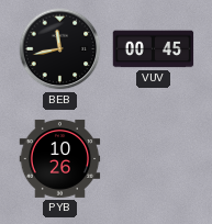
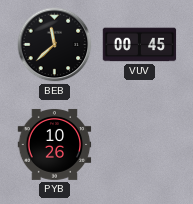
BEB: 11:43 -> 11:38
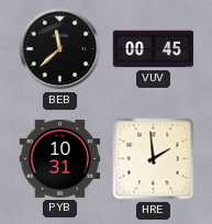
PYB: 10:26 -> 10:31
HRE: none -> 1:59
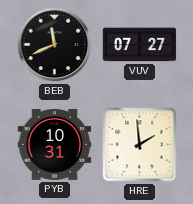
BEB: 11:38 -> 11:41
VUV: 00:45 -> 07:27
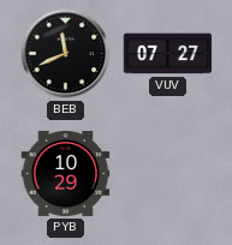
PYB: 10:31 -> 10:29
HRE: 1:59 -> none
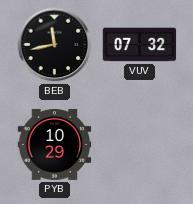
BEB: 11:41 -> 11:43
VUV: 07:27 -> 07:32
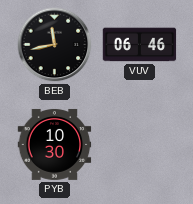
VUV: 07:32 -> 06:46
PYB: 10:29 -> 10:30
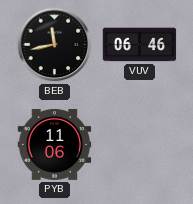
PYB: 10:30 -> 11:06
